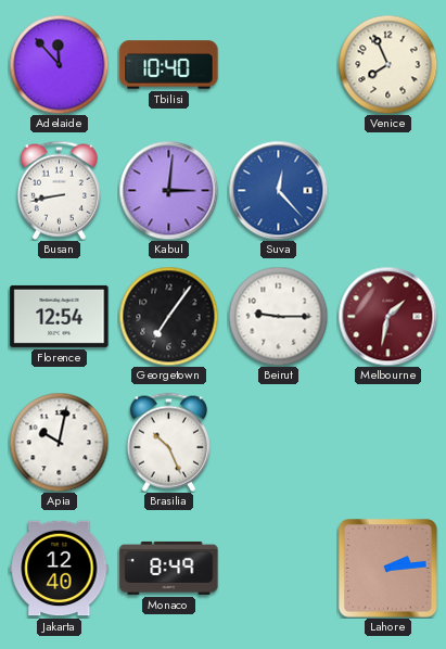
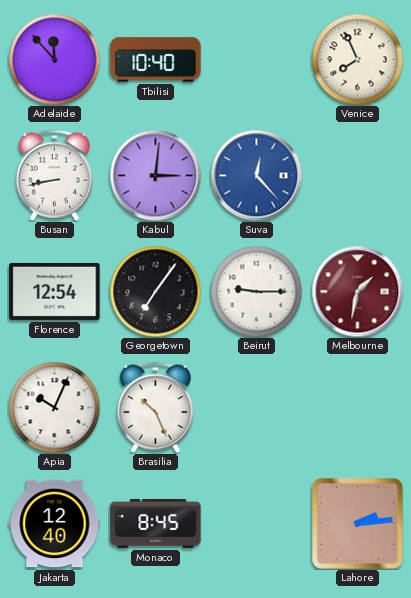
Apia: 10:02 -> 10:04
Monaco: 8:49 -> 8:45
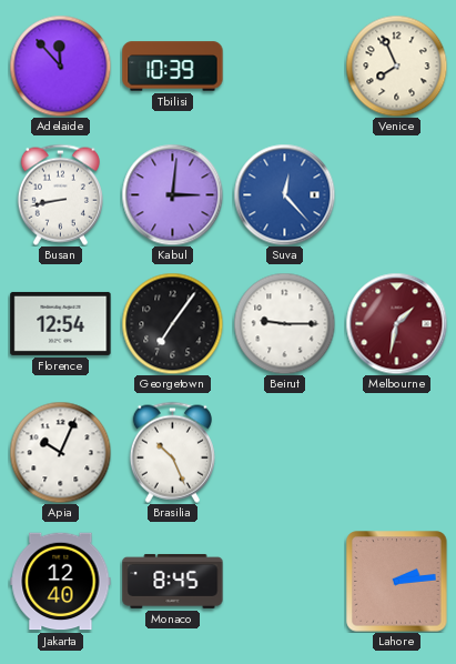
Tbilisi: 10:40 -> 10:39
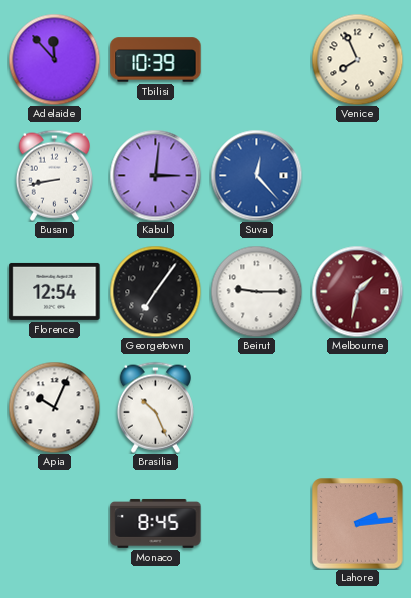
Jakarta: 12:40 -> none
